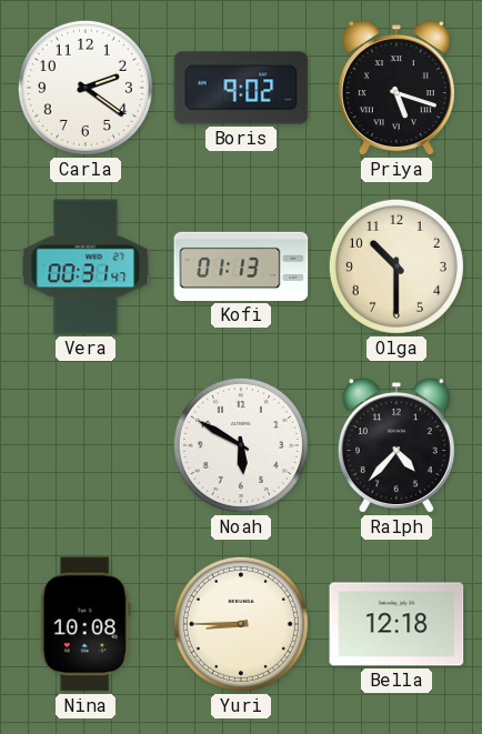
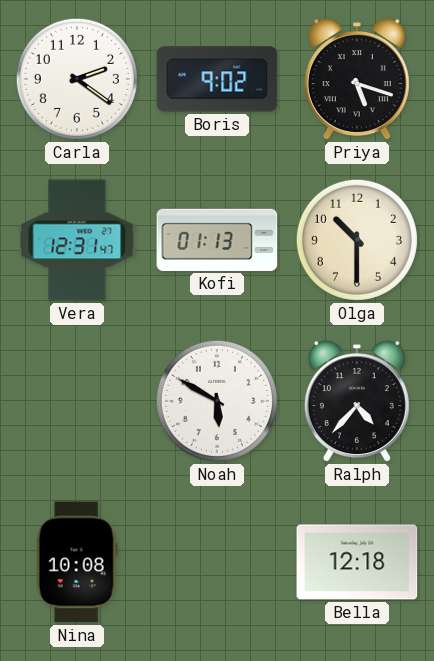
Vera: 00:31 -> 12:31
Yuri: 8:45 -> none
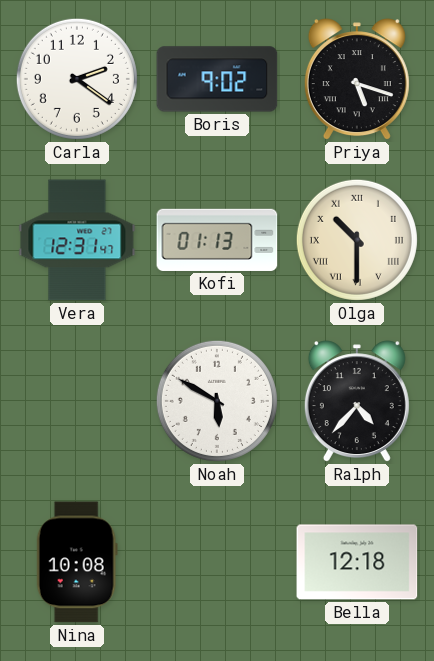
Olga numerals: Arabic -> Roman
